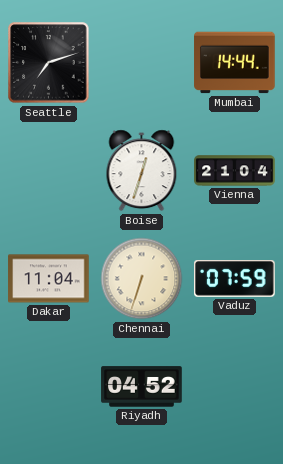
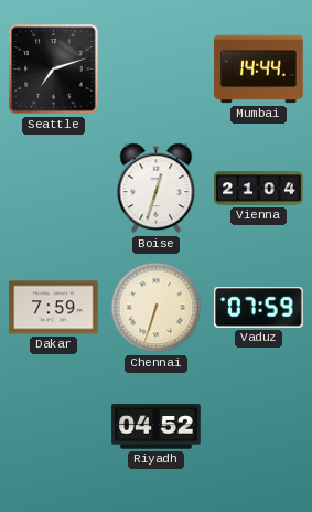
Dakar: 11:04 -> 7:59
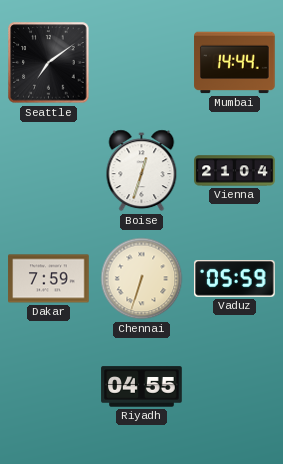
Seattle: 7:12 -> 7:09
Vaduz: 07:59 -> 05:59
Riyadh: 04:52 -> 04:55
